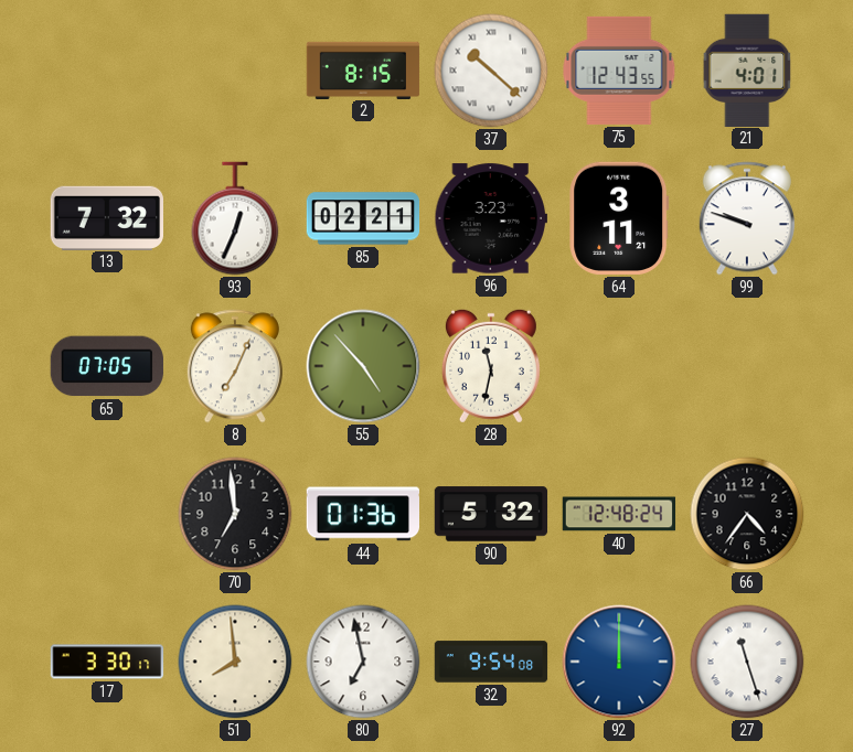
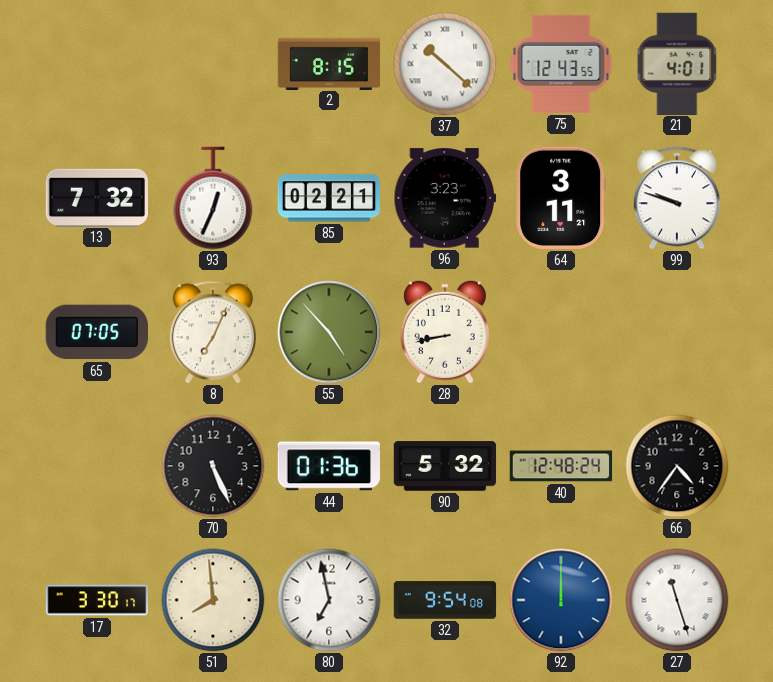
28: 11:32 -> 8:43
70: 6:59 -> 5:26
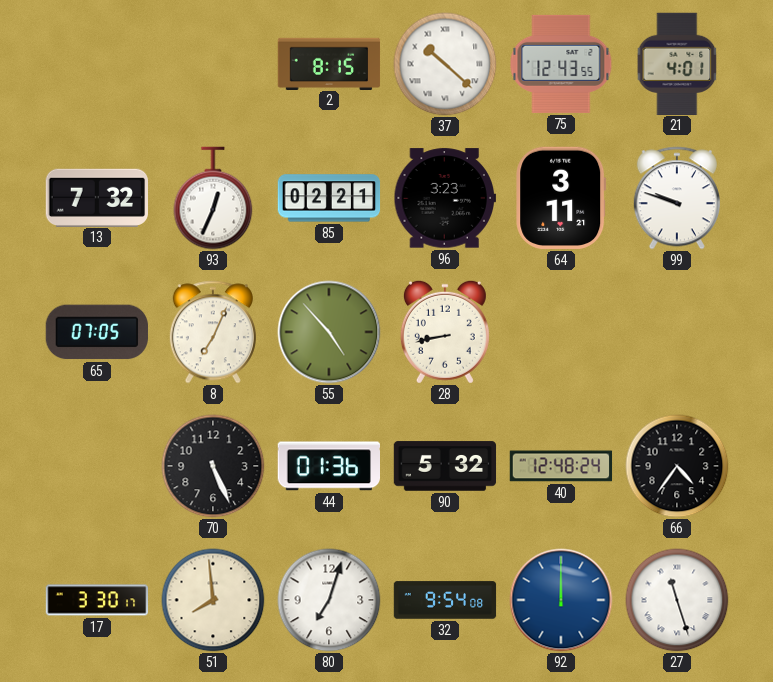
80: 6:58 -> 7:03
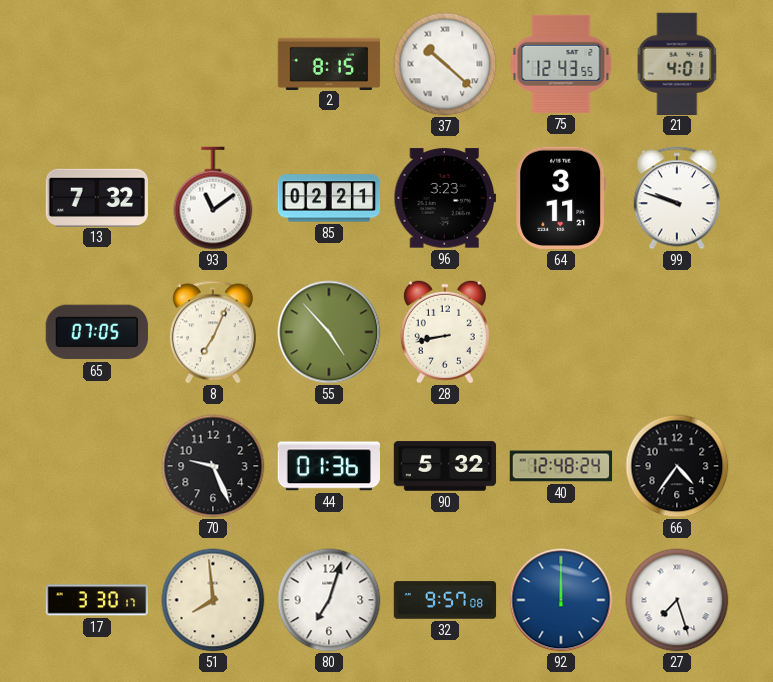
93: 12:34 -> 11:09
70: 5:26 -> 9:26
32: 9:54 -> 9:57
27: 11:27 -> 7:27
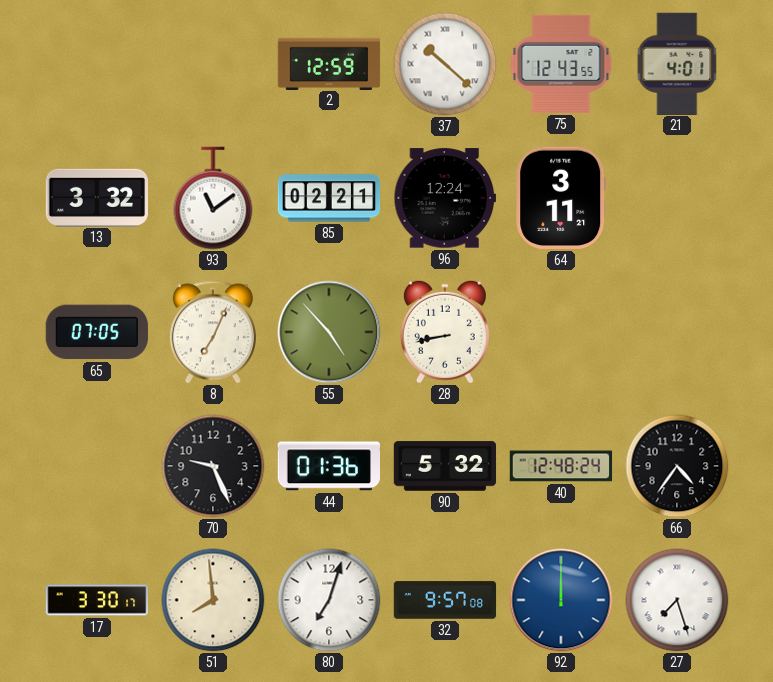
2: 8:15 -> 12:59
13: 7:32 -> 3:32
96: 3:23 -> 12:24
99: 9:48 -> none
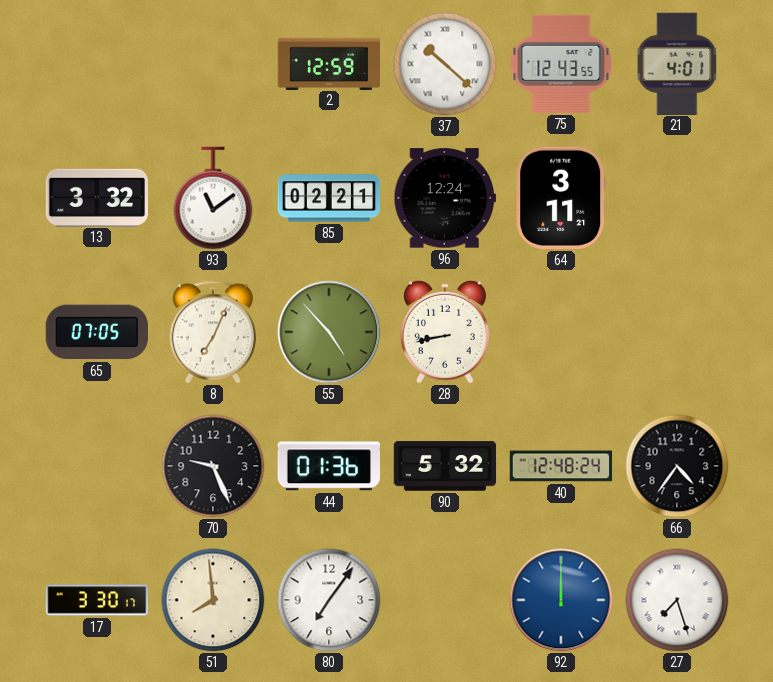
80: 7:03 -> 7:06
32: 9:57 -> none
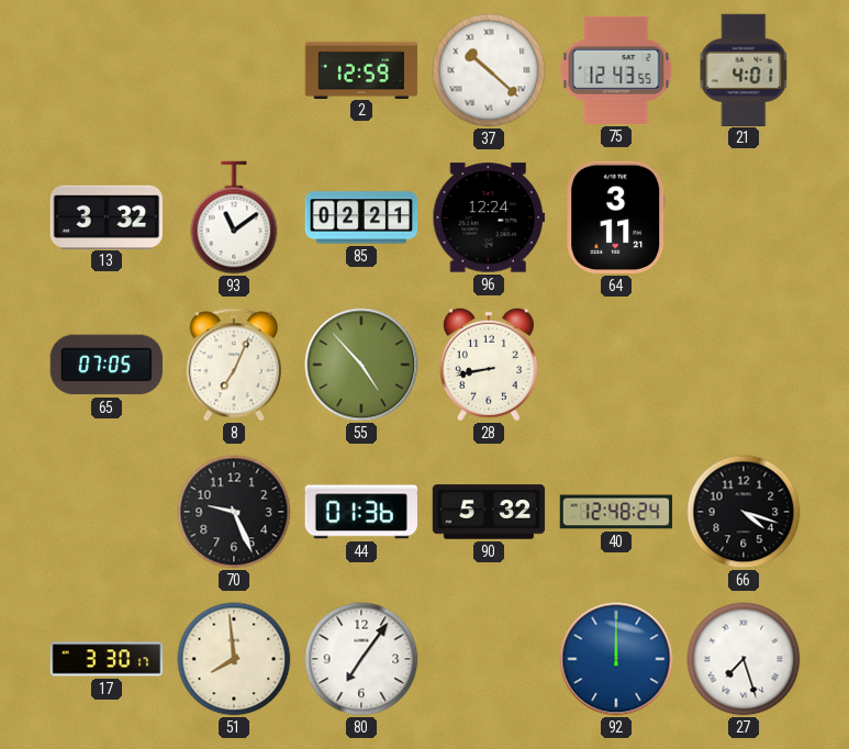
66: 4:36 -> 4:18
